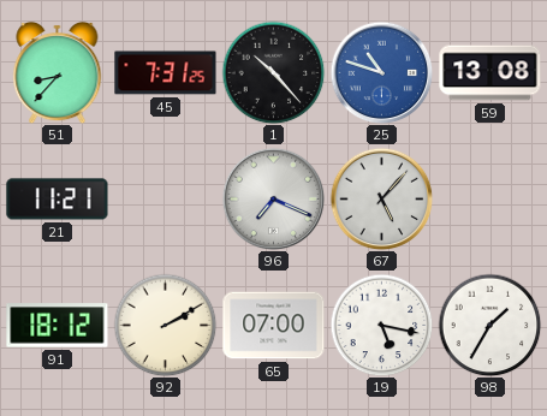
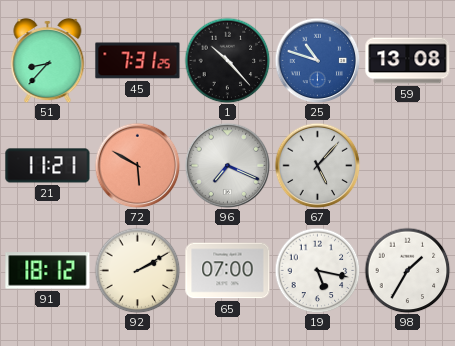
72: none -> 5:50
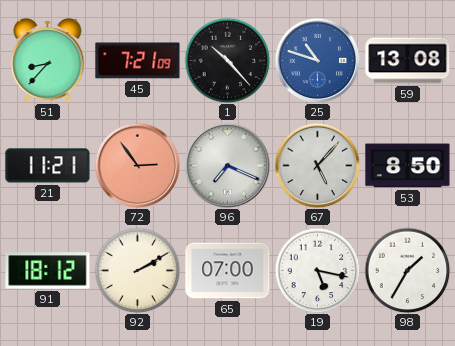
45: 7:31 -> 7:21
72: 5:50 -> 2:54
53: none -> 8:50
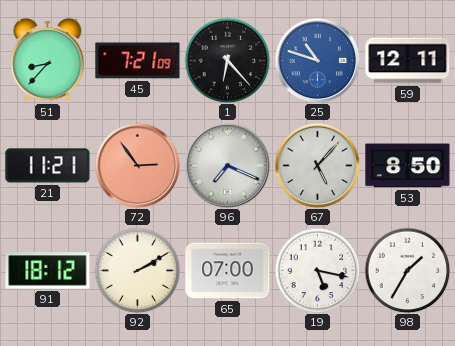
1: 10:23 -> 6:23
59: 13:08 -> 12:11
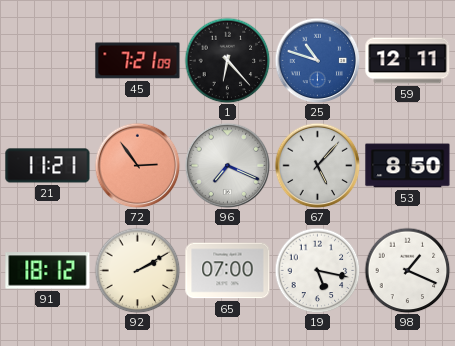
51: 8:37 -> none
98: 1:35 -> 1:19
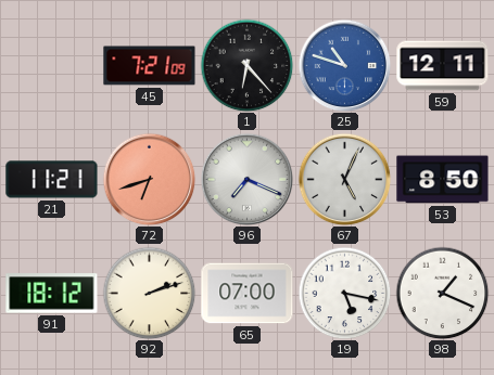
72: 2:54 -> 6:42
67: 5:07 -> 5:04
92: 2:10 -> 2:12
